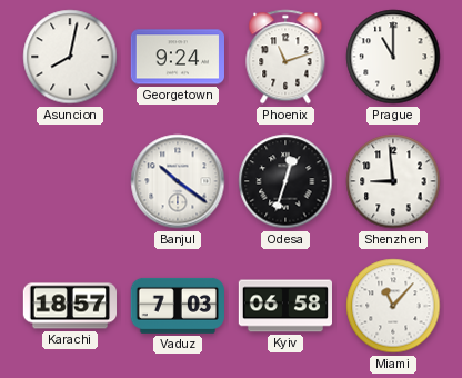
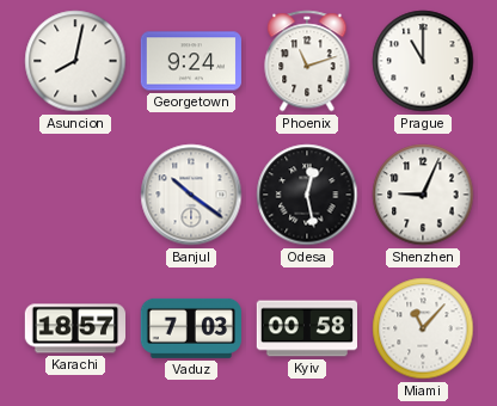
Odesa: 12:33 -> 12:28
Shenzhen: 8:59 -> 9:04
Kyiv: 06:58 -> 00:58
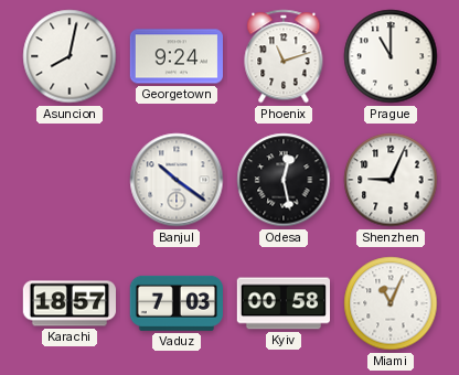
Miami: 11:07 -> 11:04
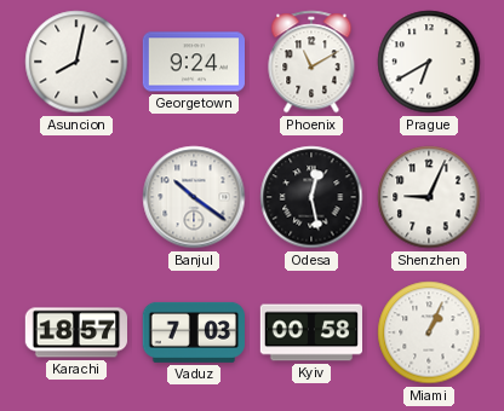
Phoenix: 11:12 -> 11:10
Prague: 11:00 -> 6:40
Miami: 11:04 -> 1:04
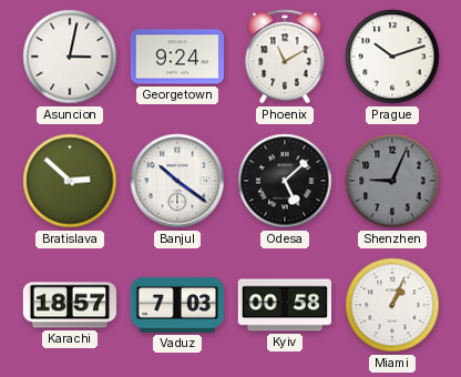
Asuncion: 8:02 -> 3:02
Prague: 6:40 -> 10:12
Bratislava: none -> 2:52
Odesa: 12:28 -> 5:08
Shenzhen dial: white -> grey
